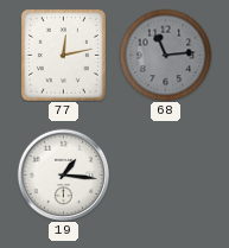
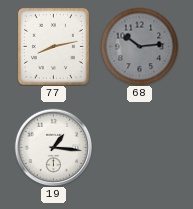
77: 12:13 -> 8:13
68: 11:14 -> 10:14
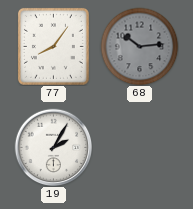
77: 8:13 -> 8:06
19: 1:16 -> 2:05
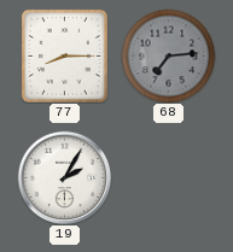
77: 8:06 -> 8:15
68: 10:14 -> 7:14
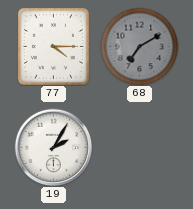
77: 8:15 -> 4:15
68: 7:14 -> 7:10
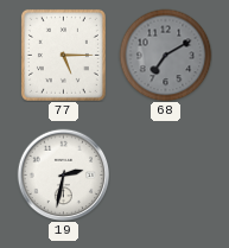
77: 4:15 -> 5:15
19: 2:05 -> 2:32
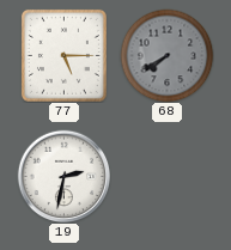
68: 7:10 -> 7:40
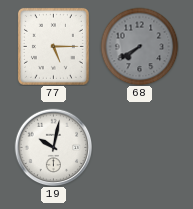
19: 2:32 -> 10:02
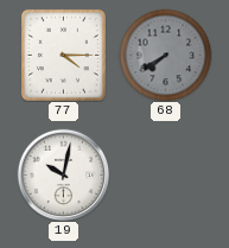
77: 5:15 -> 4:15
